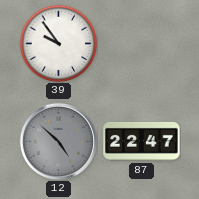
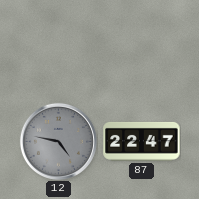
39: 9:54 -> none
12: 4:52 -> 4:47
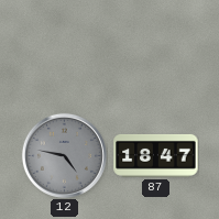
87: 22:47 -> 18:47
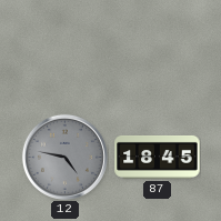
87: 18:47 -> 18:45
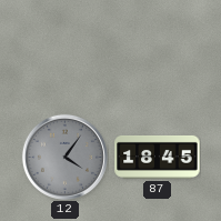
12: 4:47 -> 4:06
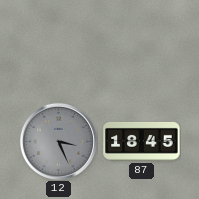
12: 4:06 -> 3:26
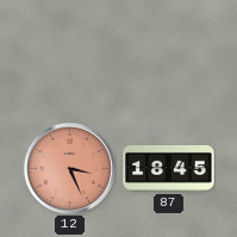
12 dial: grey -> salmon
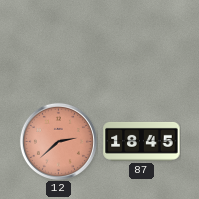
12: 3:26 -> 2:38
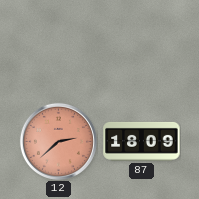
87: 18:45 -> 18:09
